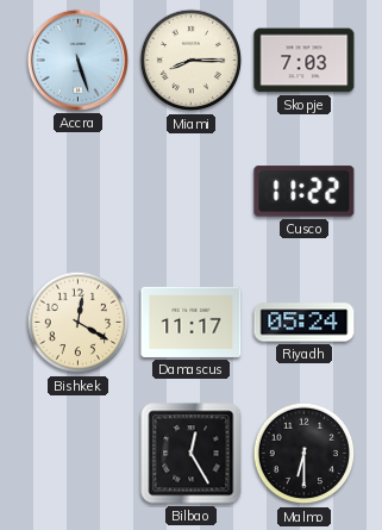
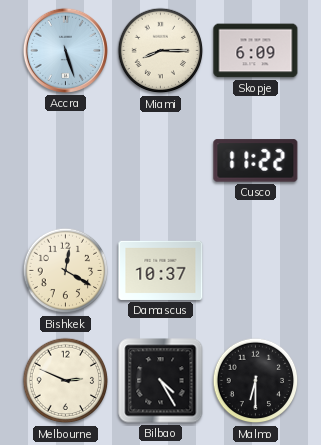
Skopje: 7:03 -> 6:09
Damascus: 11:17 -> 10:37
Riyadh: 05:24 -> none
Melbourne: none -> 2:49
Bilbao: 12:25 -> 4:25
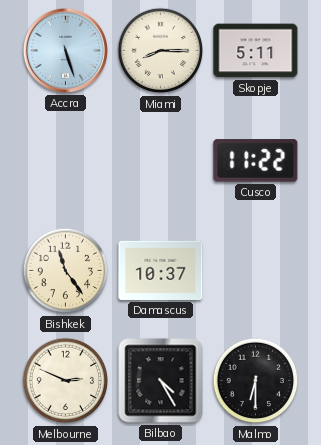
Skopje: 6:09 -> 5:11
Bishkek: 12:20 -> 11:24
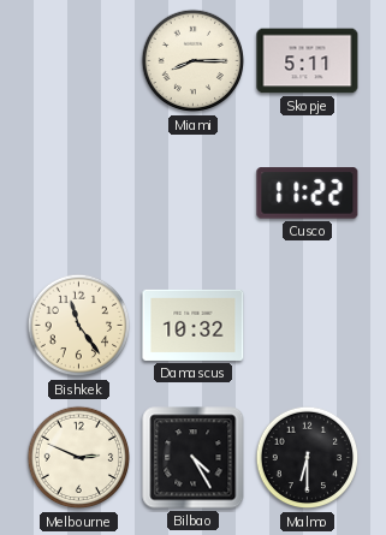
Accra: 5:27 -> none
Damascus: 10:37 -> 10:32
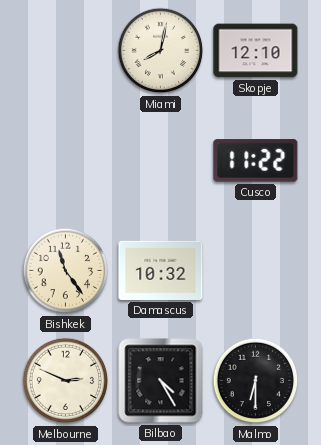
Miami: 8:15 -> 8:02
Skopje: 5:11 -> 12:10
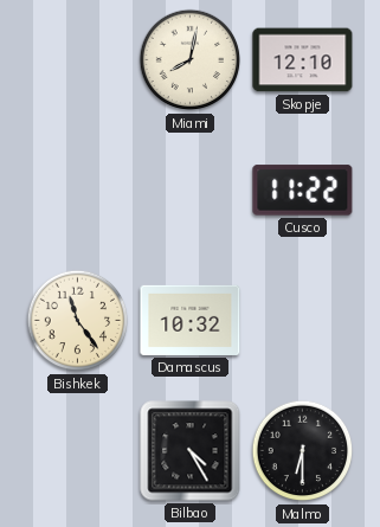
Melbourne: 2:49 -> none
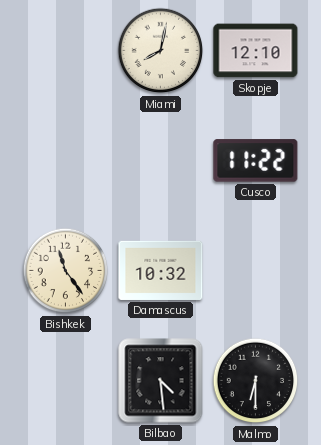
Bilbao: 4:25 -> 4:29
